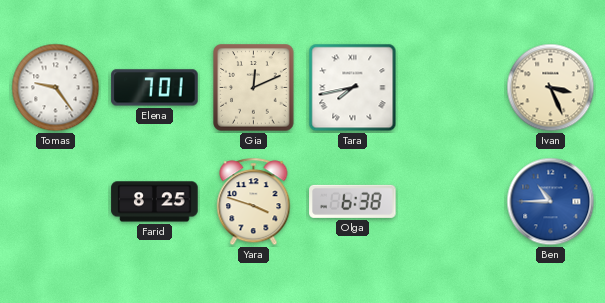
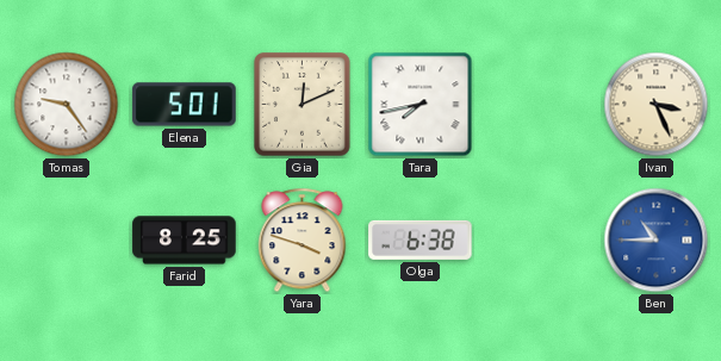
Elena: 7:01 -> 5:01
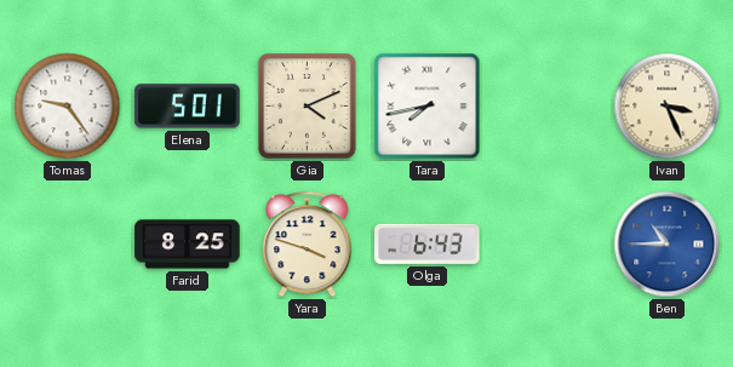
Gia: 12:11 -> 4:11
Olga: 6:38 -> 6:43
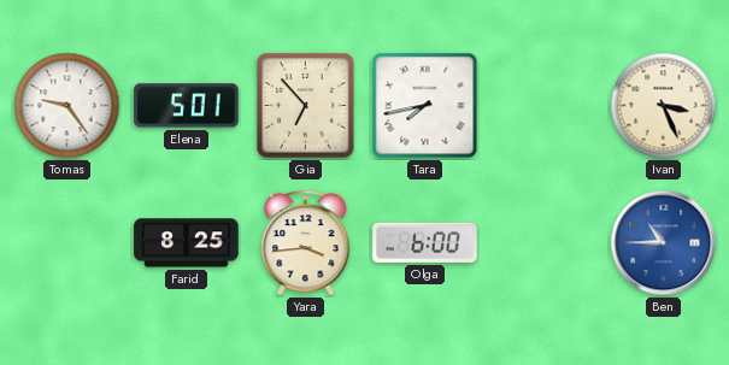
Gia: 4:11 -> 6:53
Yara: 3:48 -> 3:44
Olga: 6:43 -> 6:00
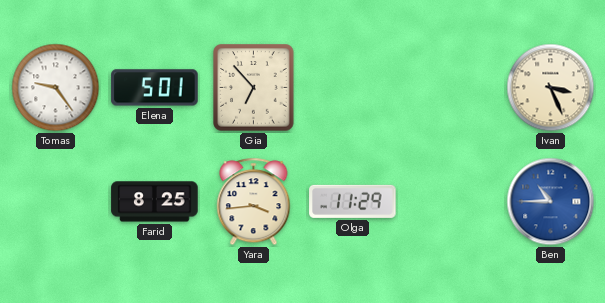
Tara: 7:43 -> none
Olga: 6:00 -> 11:29
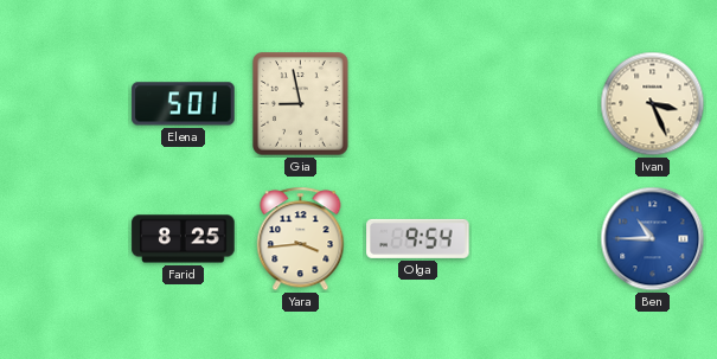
Tomas: 9:24 -> none
Gia: 6:53 -> 8:58
Olga: 11:29 -> 9:54
